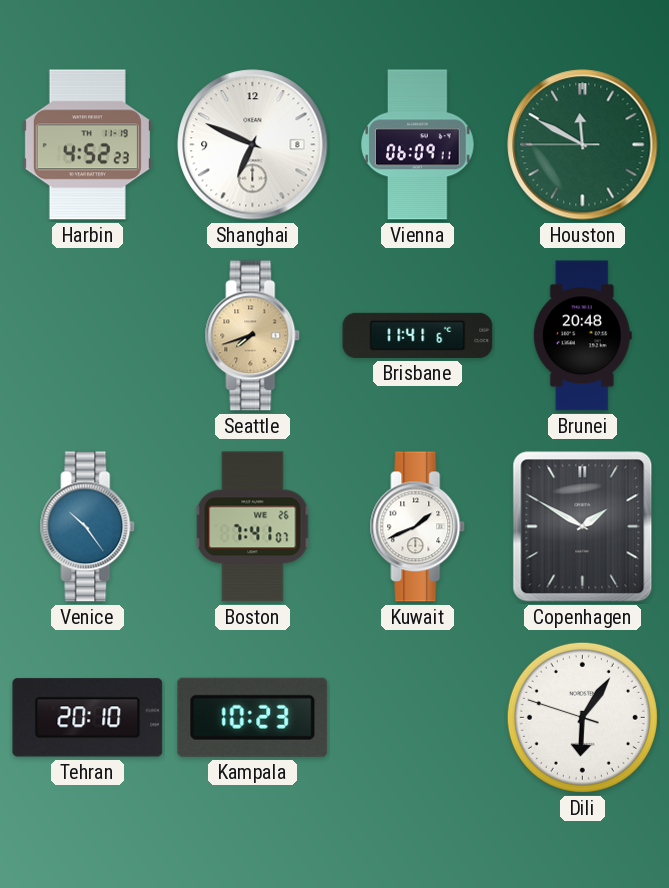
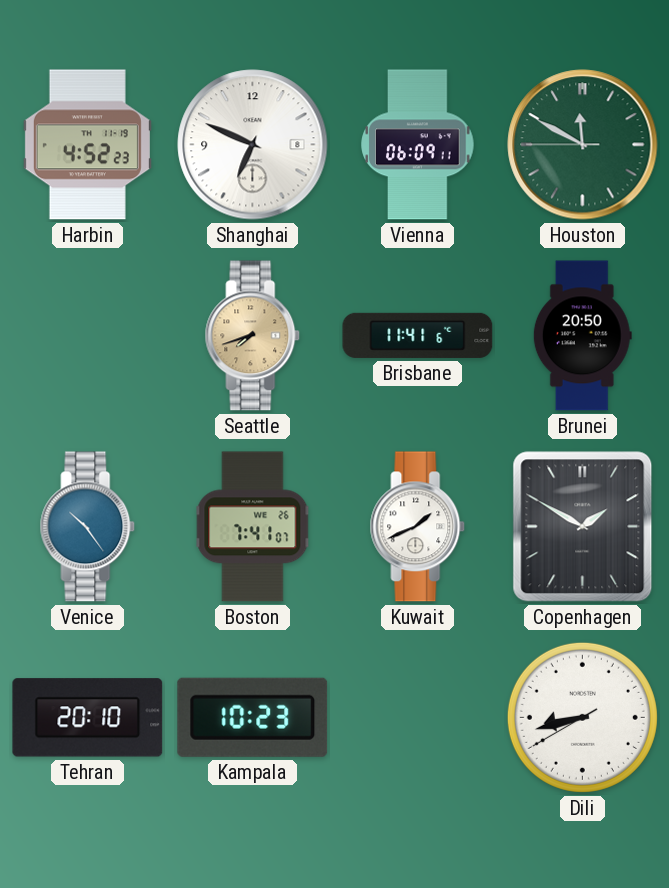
Brunei: 20:48 -> 20:50
Dili: 6:05 -> 8:42
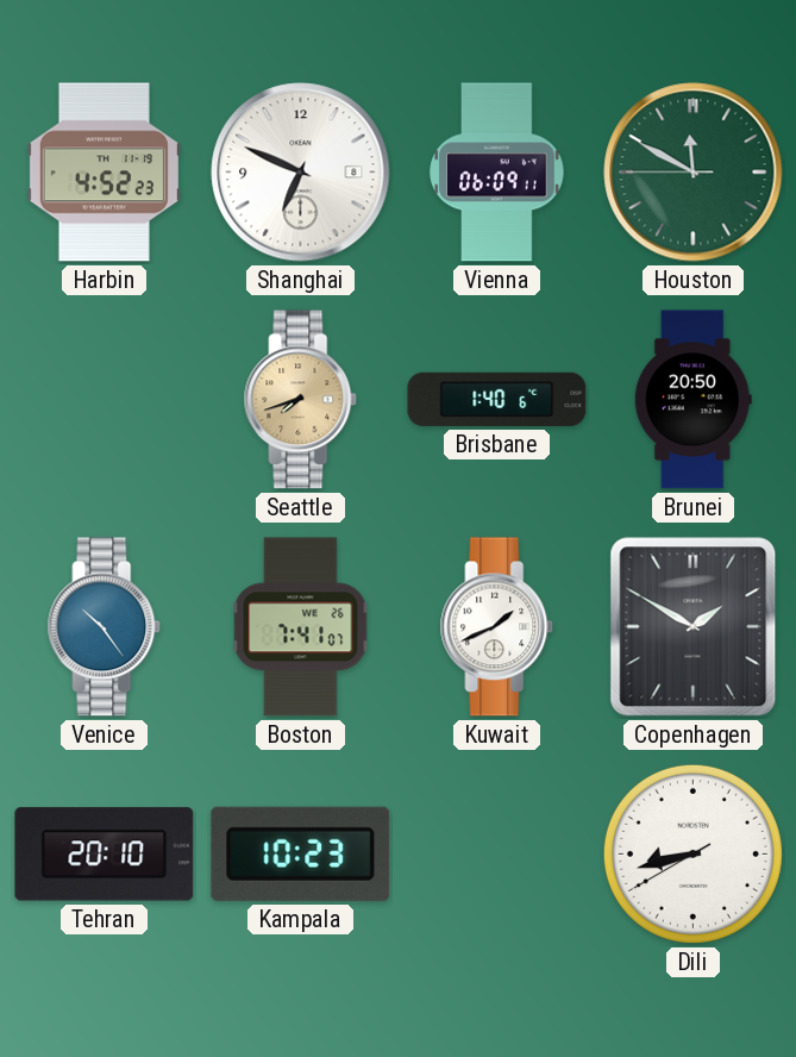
Brisbane: 11:41 -> 1:40
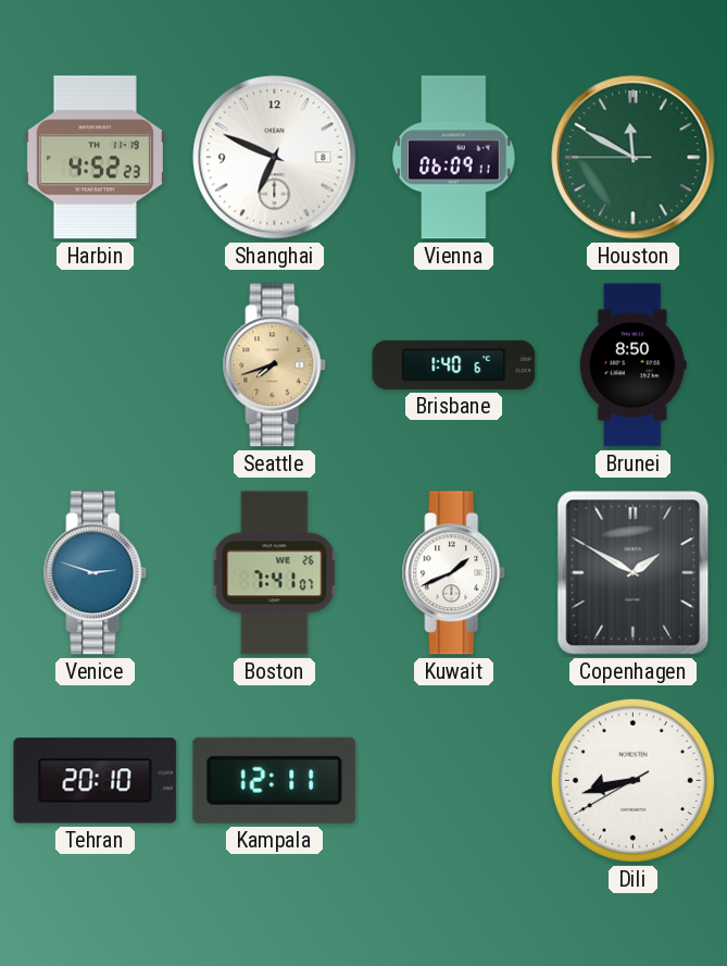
Brunei: 20:50 -> 8:50
Venice: 10:24 -> 2:48
Kampala: 10:23 -> 12:11
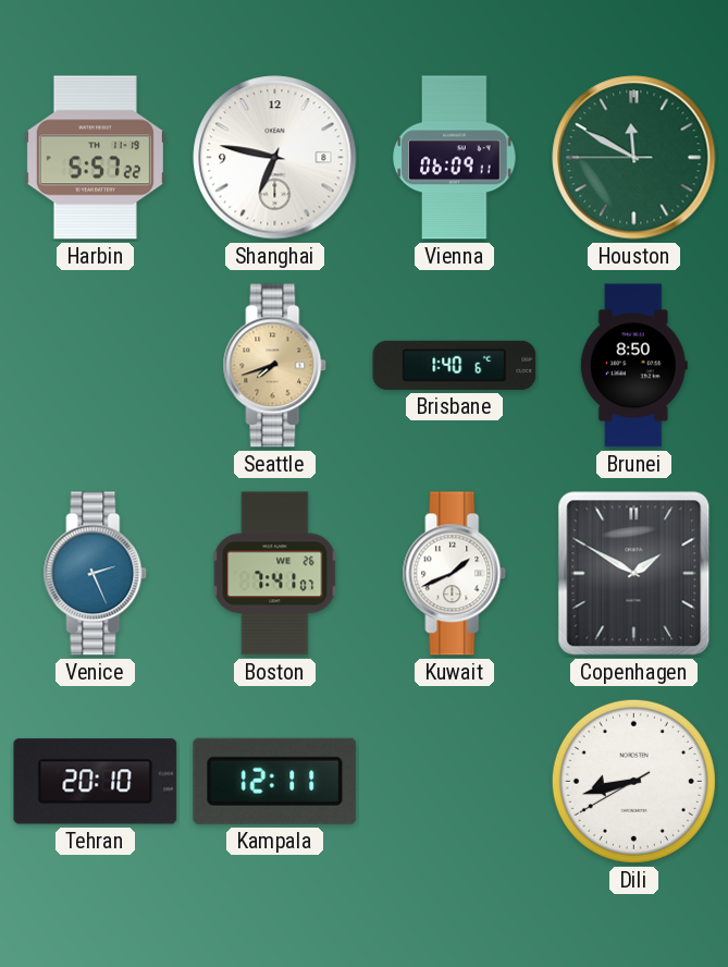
Harbin: 4:52 -> 5:57
Shanghai: 6:49 -> 6:47
Venice: 2:48 -> 2:26
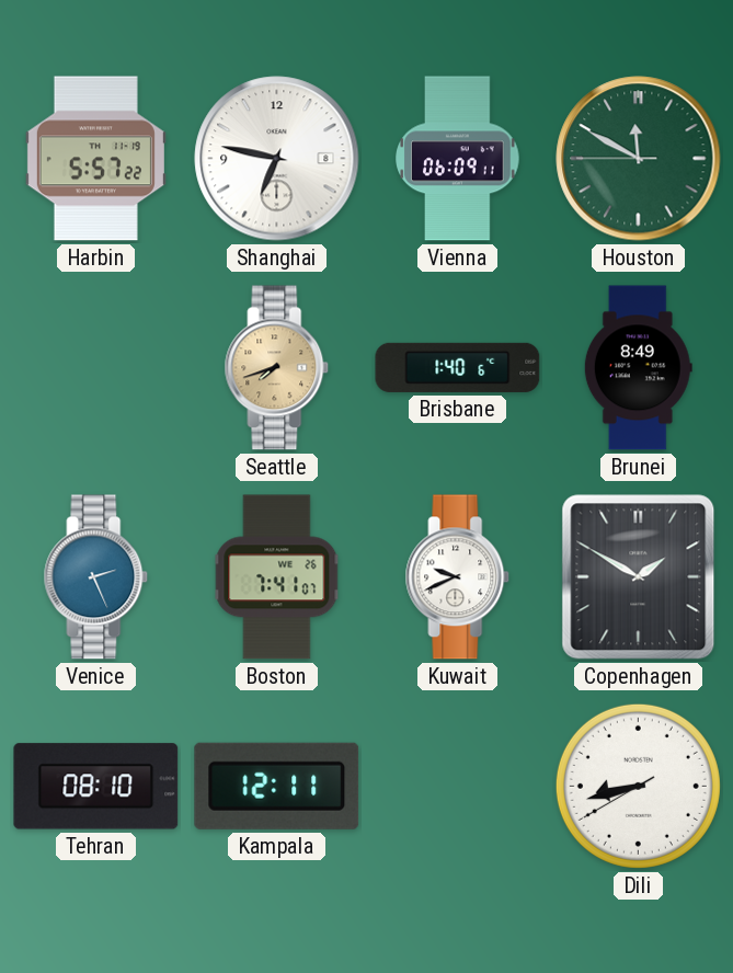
Brunei: 8:50 -> 8:49
Kuwait: 1:41 -> 9:41
Tehran: 20:10 -> 08:10
